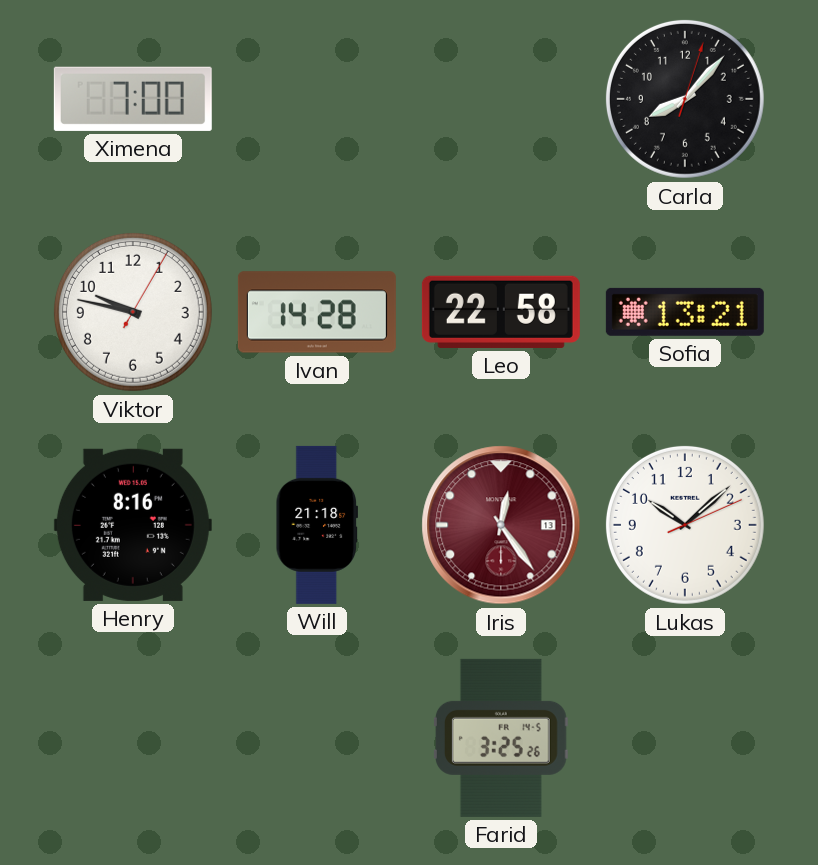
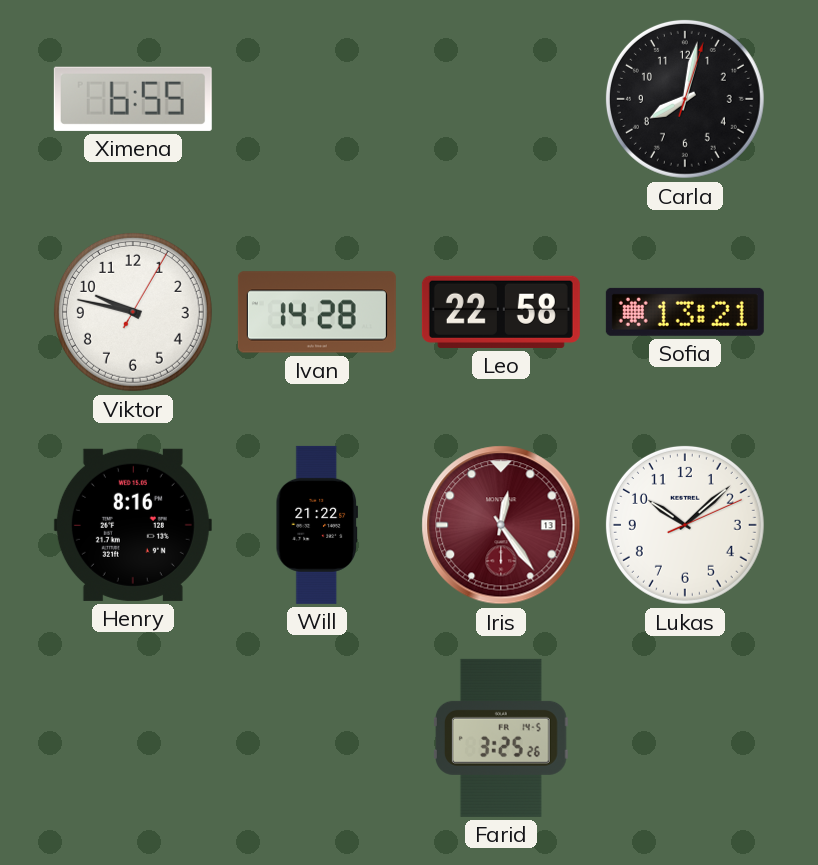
Ximena: 7:00 -> 6:55
Carla: 8:07 -> 8:02
Will: 21:18 -> 21:22
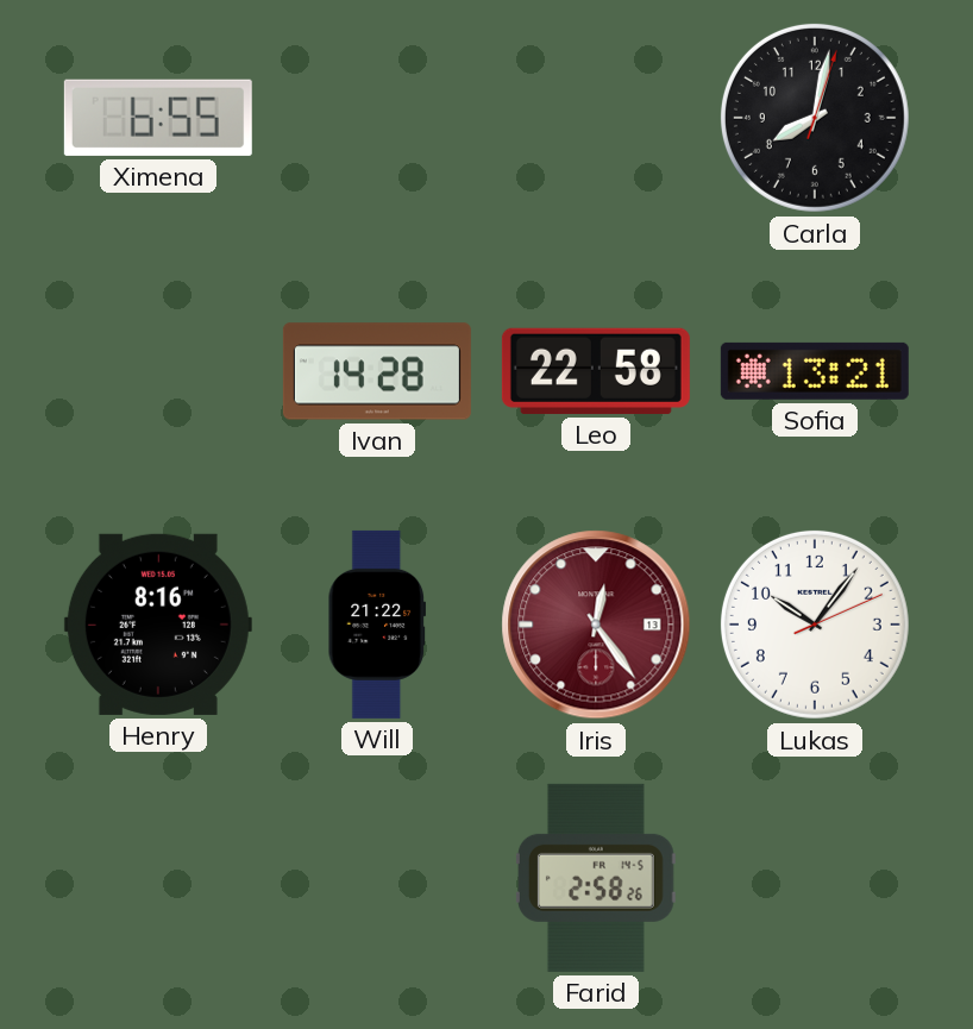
Viktor: 9:47 -> none
Lukas: 10:08 -> 10:06
Farid: 3:25 -> 2:58
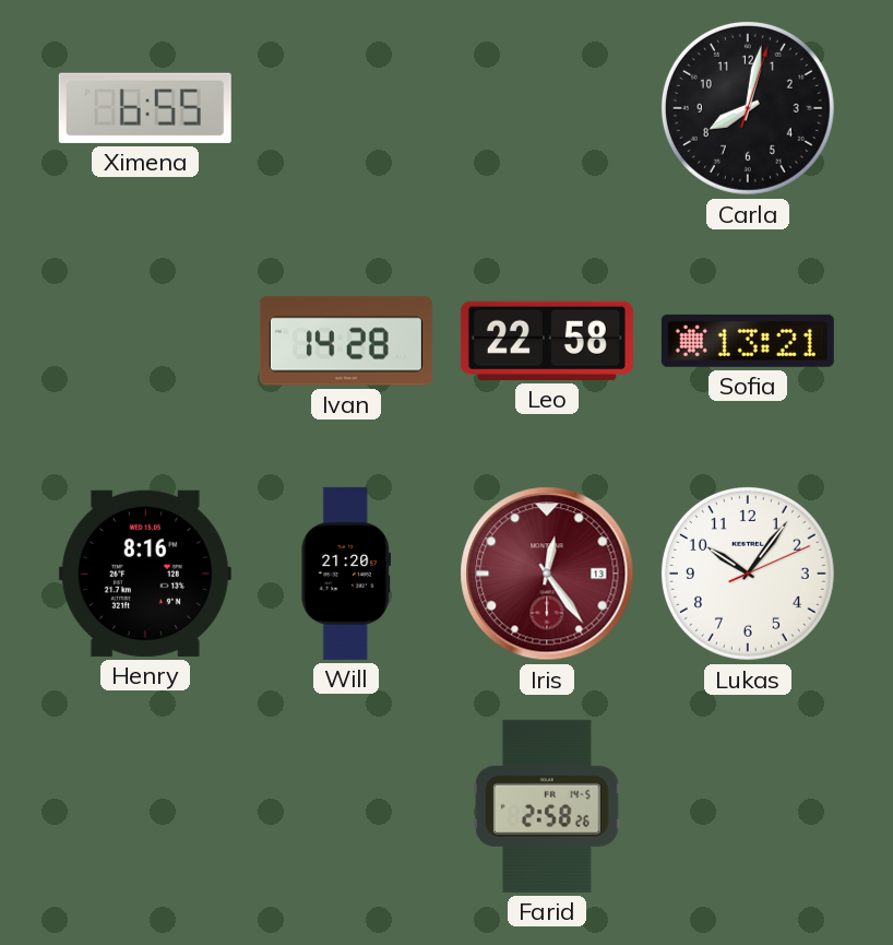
Will: 21:22 -> 21:20
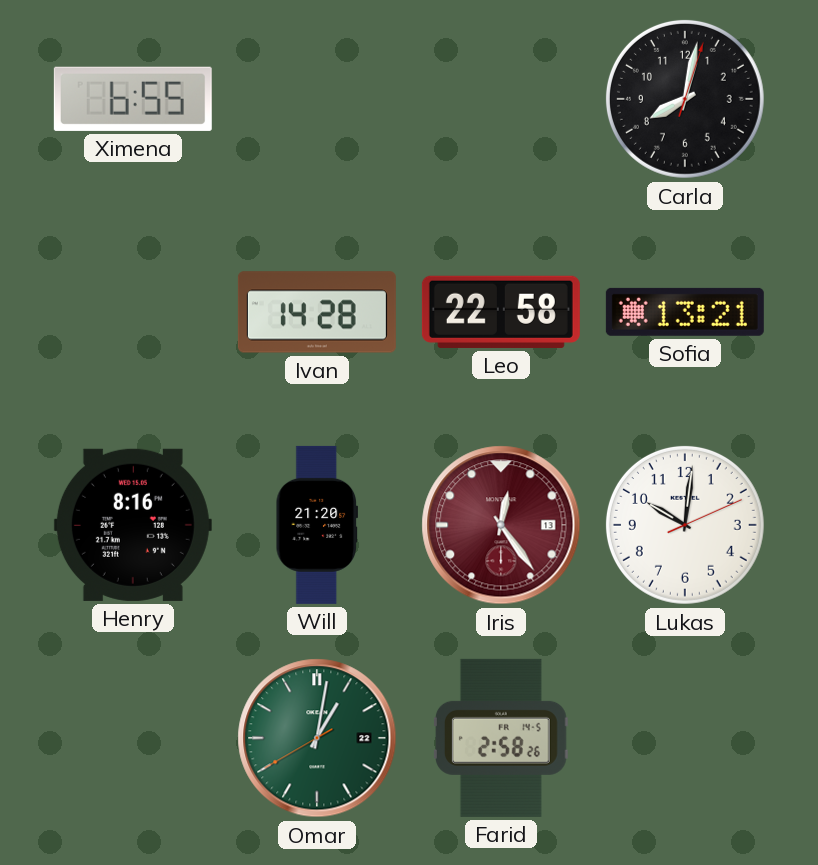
Lukas: 10:06 -> 10:01
Omar: none -> 1:01
